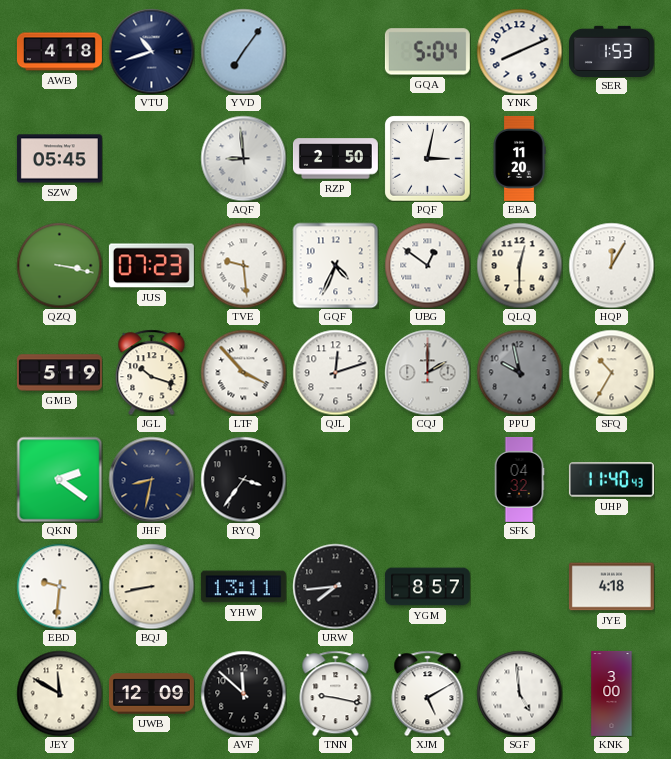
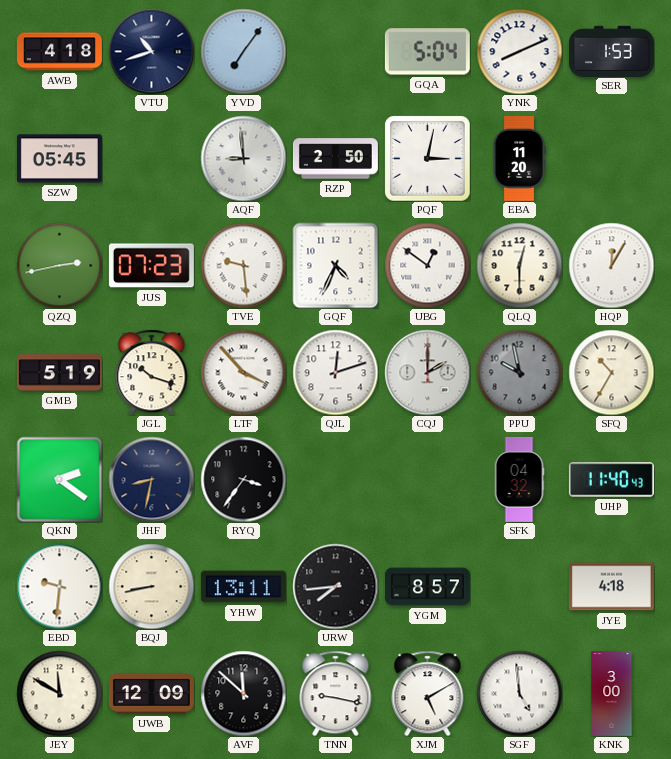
QZQ: 3:17 -> 2:43
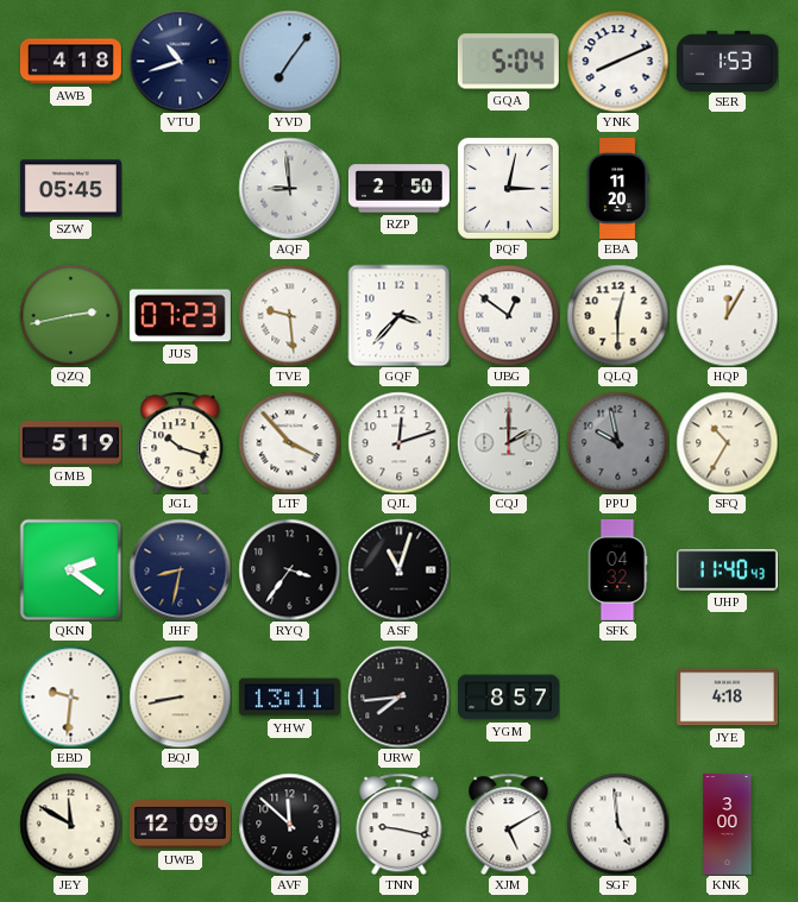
GQF: 4:34 -> 3:37
ASF: none -> 11:03
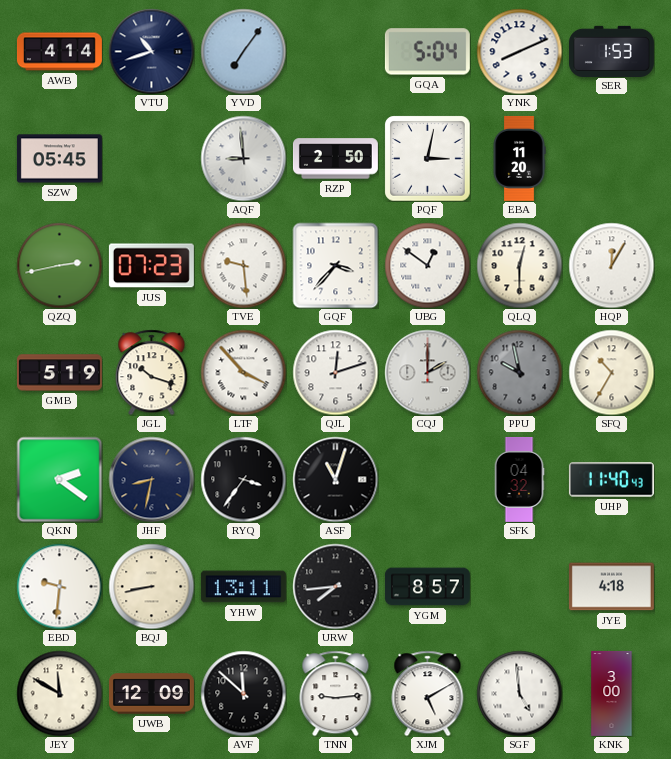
AWB: 4:18 -> 4:14
TNN: 9:17 -> 9:14
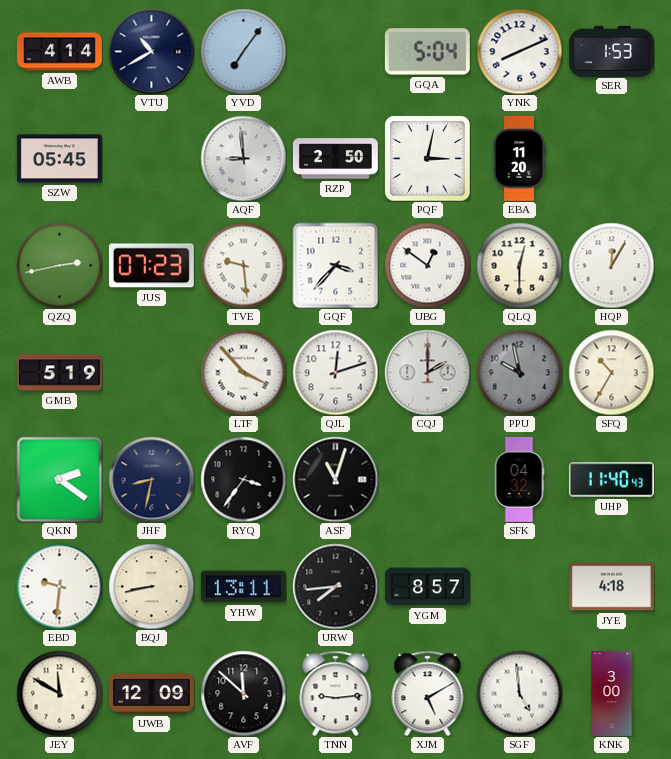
VTU: 10:42 -> 10:40
JGL: 10:18 -> none
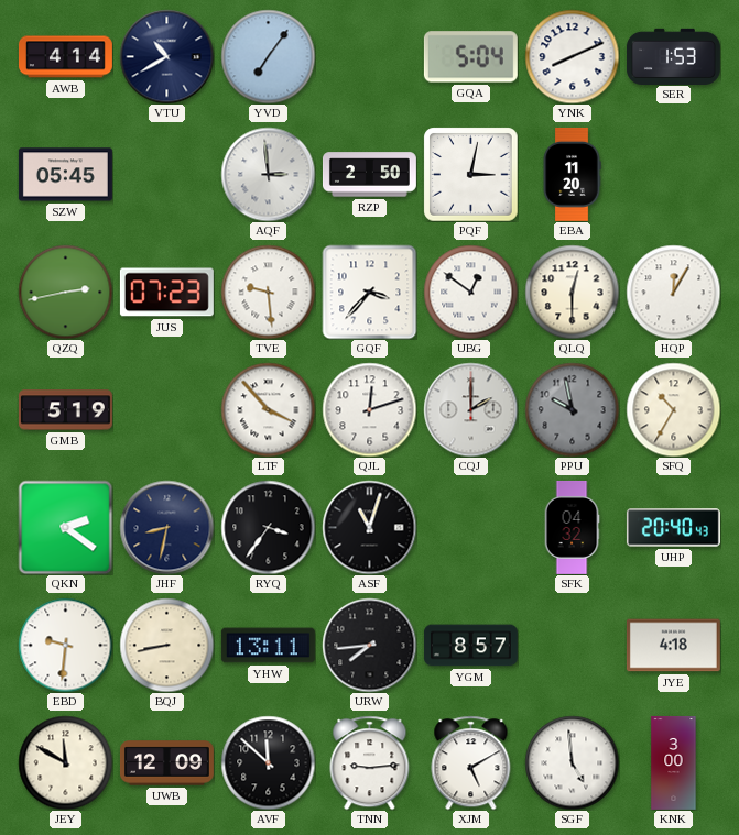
AQF: 8:59 -> 2:59
UHP: 11:40 -> 20:40
